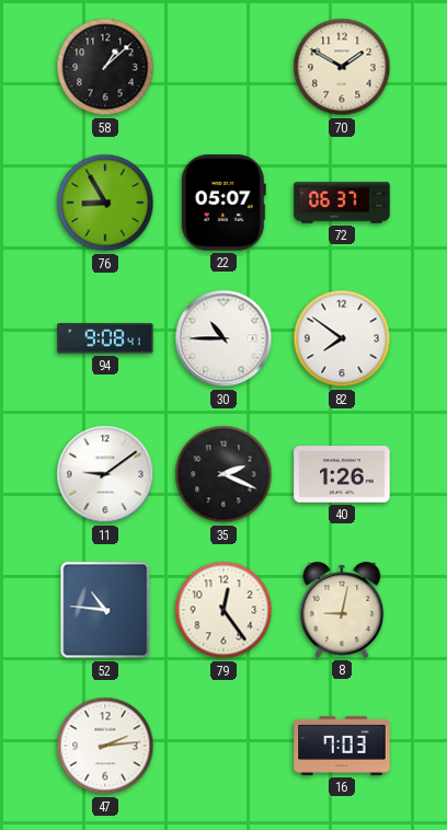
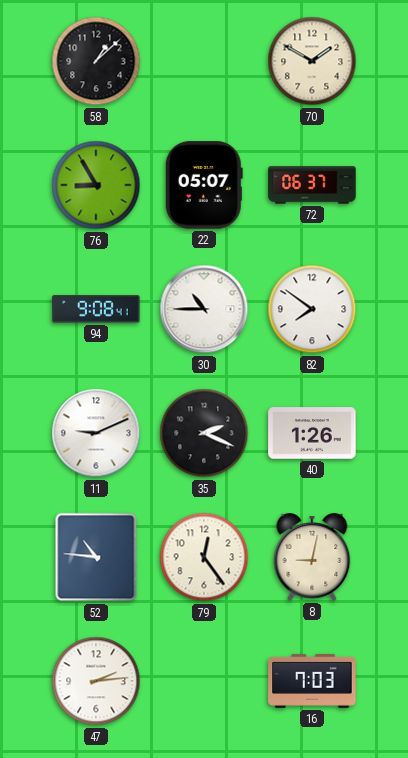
11: 9:09 -> 9:11
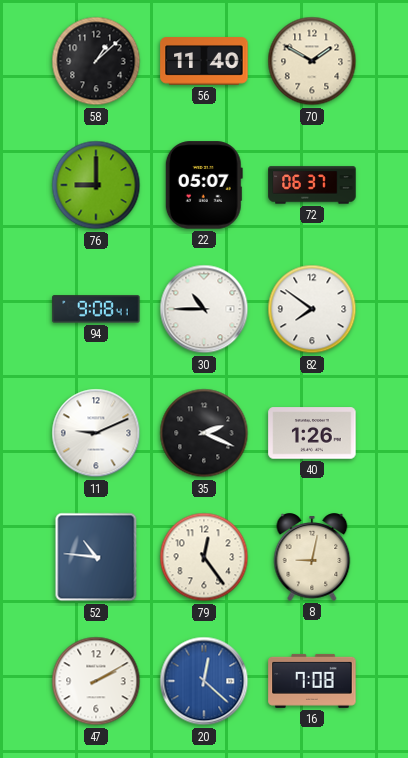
56: none -> 11:40
76: 8:55 -> 9:00
47: 2:14 -> 2:10
20: none -> 12:22
16: 7:03 -> 7:08
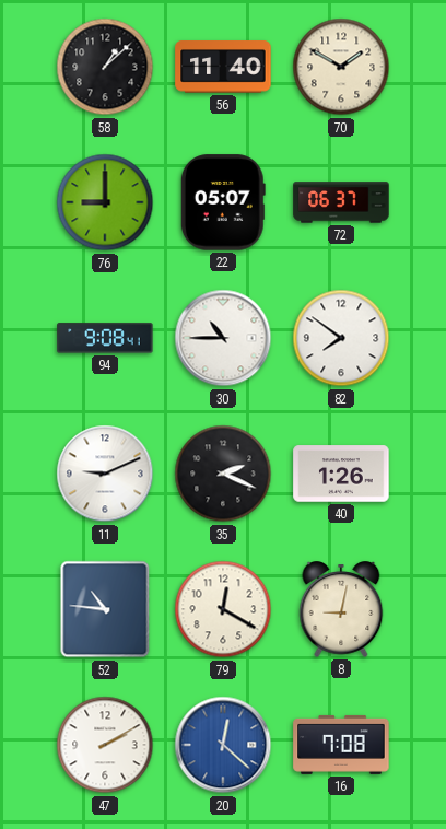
79: 12:24 -> 12:20
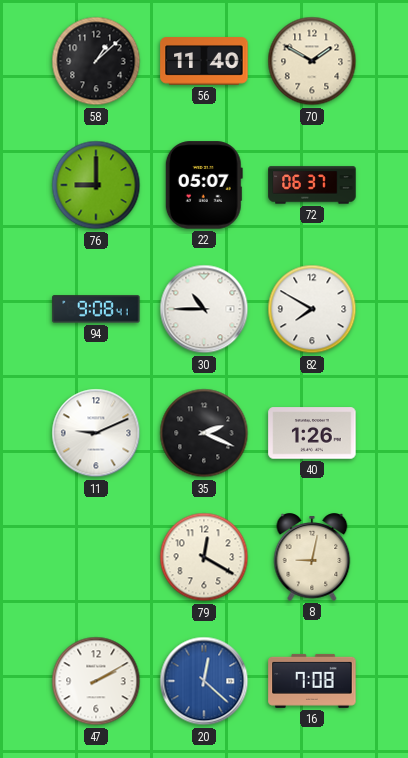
82: 7:51 -> 7:50
52: 10:46 -> none
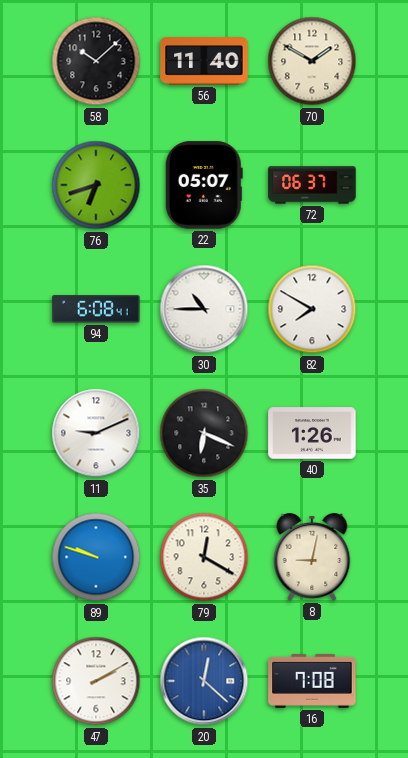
58: 1:08 -> 10:08
76: 9:00 -> 6:42
94: 9:08 -> 6:08
35: 2:19 -> 6:19
89: none -> 9:48
